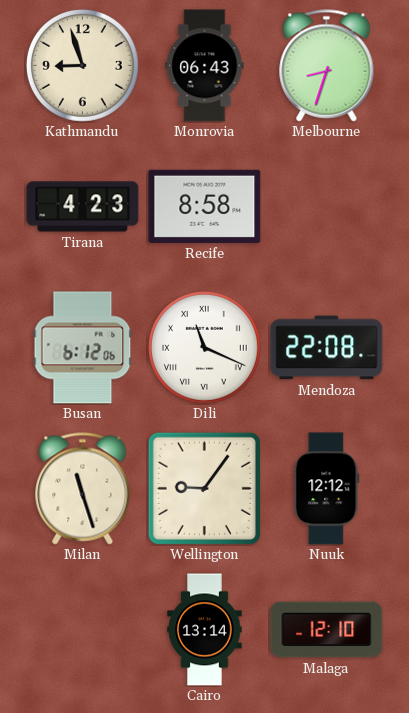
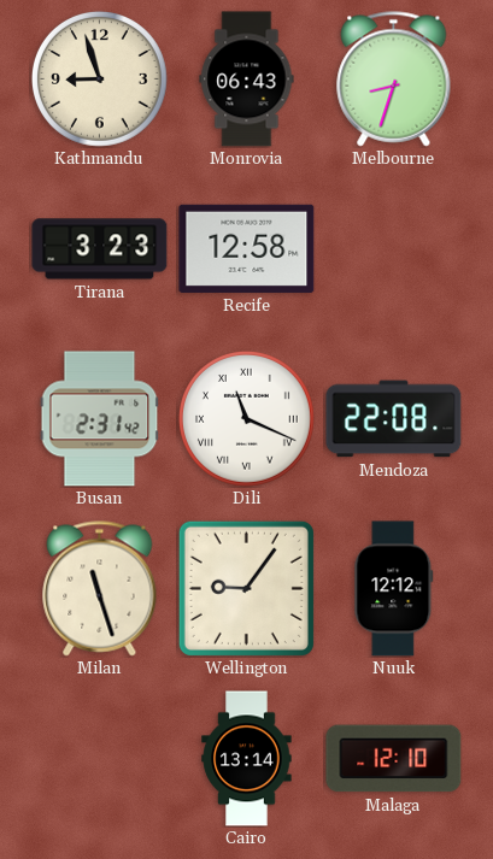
Tirana: 4:23 -> 3:23
Recife: 8:58 -> 12:58
Busan: 6:12 -> 2:31
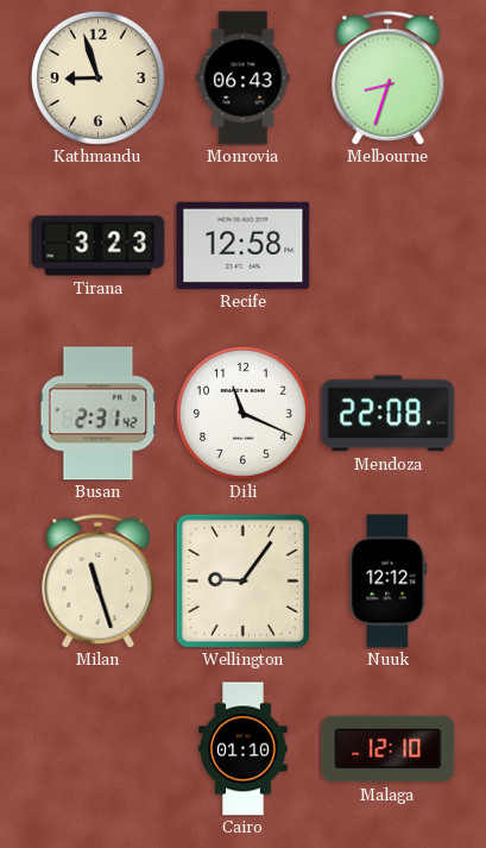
Dili numerals: Roman -> Arabic
Cairo: 13:14 -> 01:10
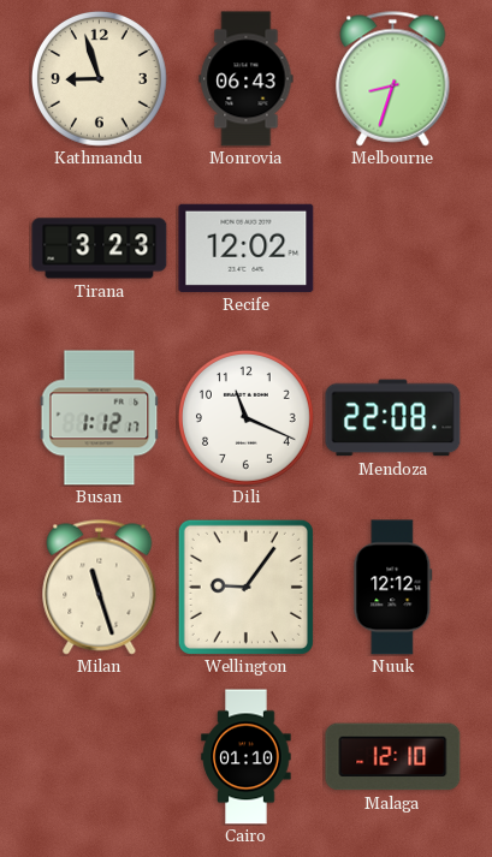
Recife: 12:58 -> 12:02
Busan: 2:31 -> 1:12
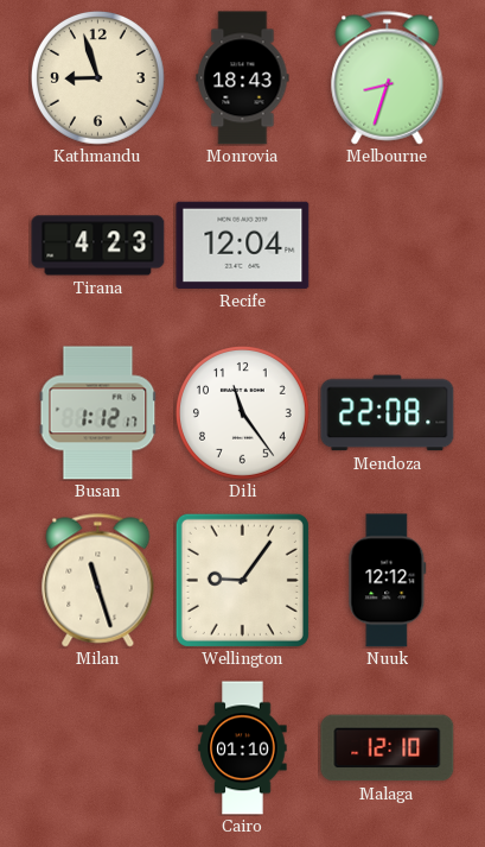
Monrovia: 06:43 -> 18:43
Tirana: 3:23 -> 4:23
Recife: 12:02 -> 12:04
Dili: 11:19 -> 11:24
